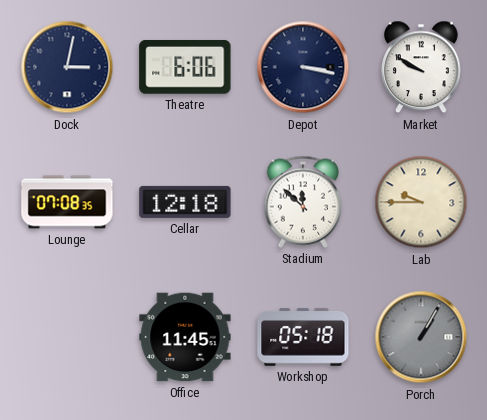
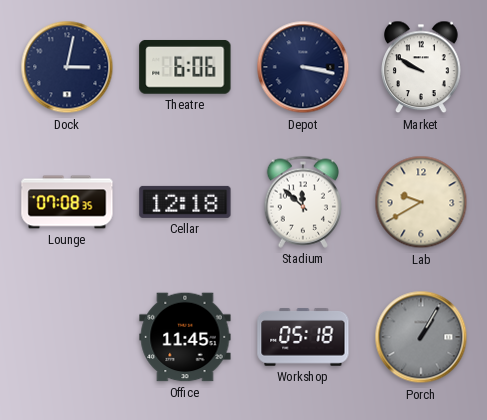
Lab: 9:45 -> 9:40
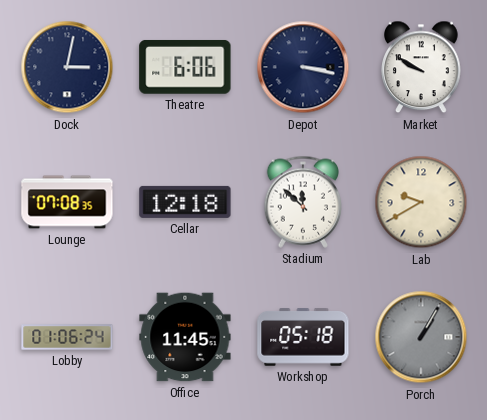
Lobby: none -> 01:06
